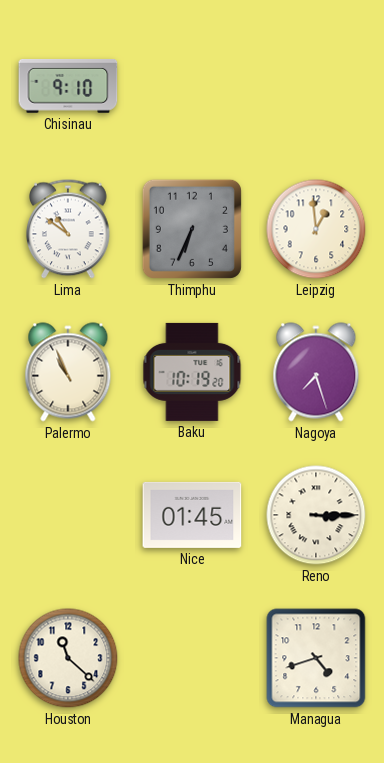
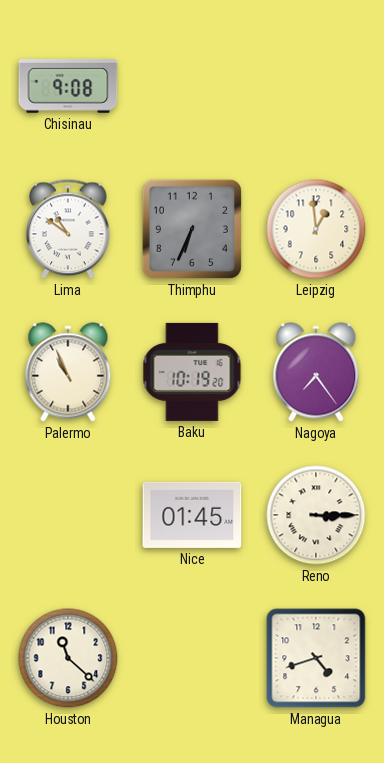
Chisinau: 9:10 -> 9:08
Nagoya: 7:27 -> 7:24
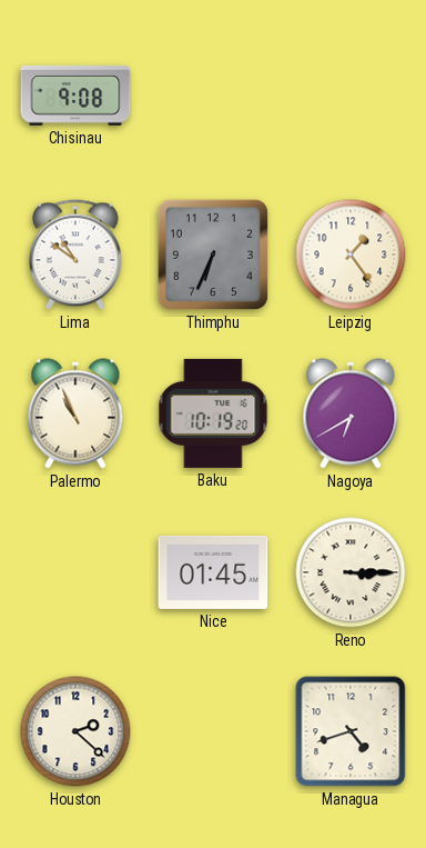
Leipzig: 12:59 -> 1:24
Nagoya: 7:24 -> 6:40
Houston: 11:22 -> 2:22
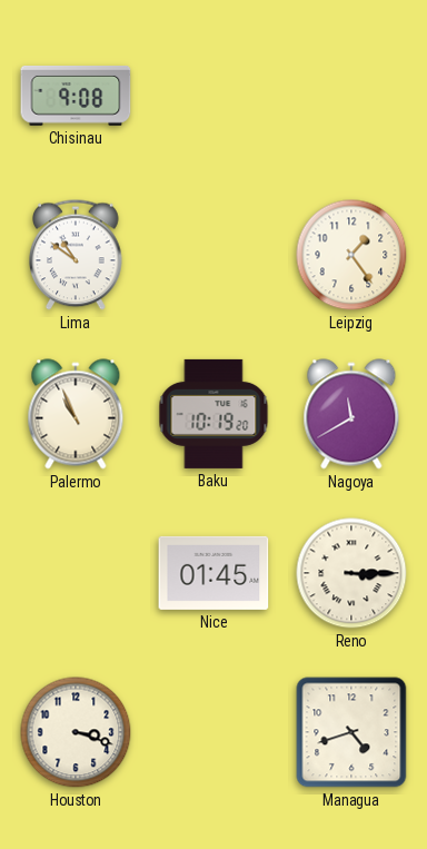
Thimphu: 6:34 -> none
Nagoya: 6:40 -> 11:40
Houston: 2:22 -> 3:18
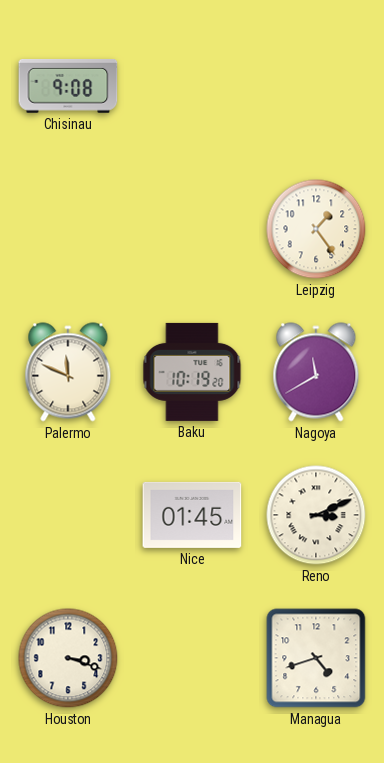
Lima: 10:51 -> none
Palermo: 10:56 -> 11:49
Reno: 3:15 -> 3:11
